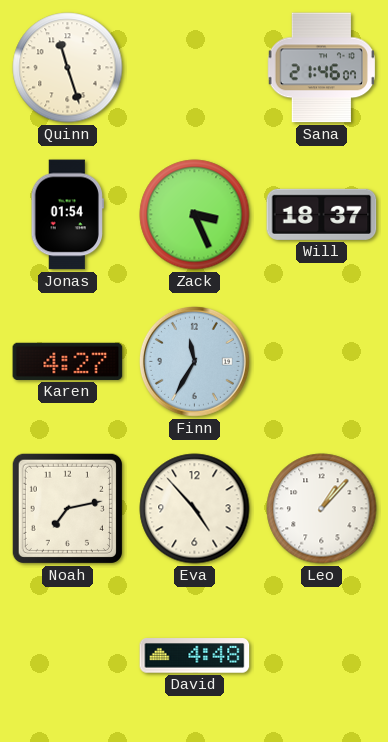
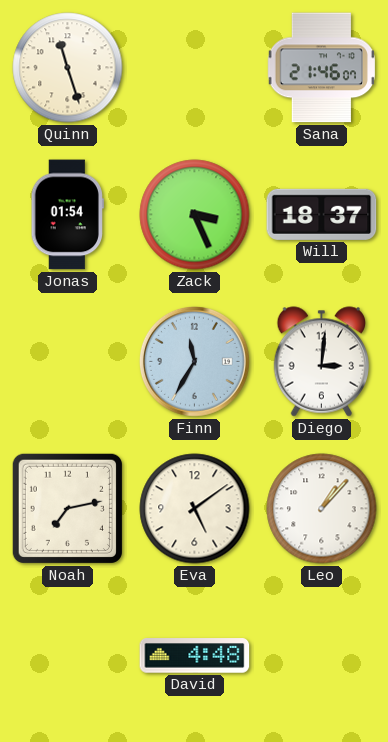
Karen: 4:27 -> none
Diego: none -> 3:01
Eva: 4:53 -> 5:09
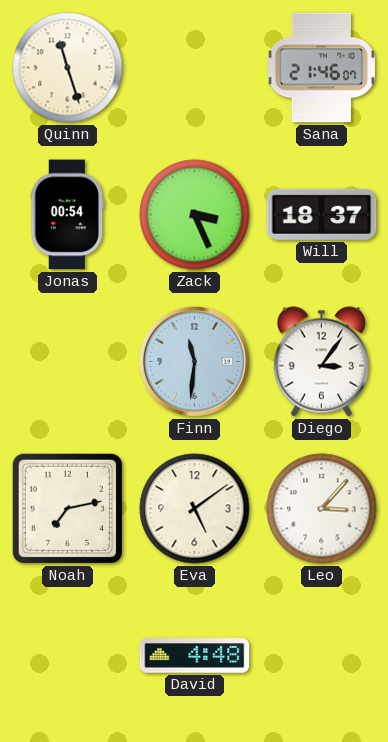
Jonas: 01:54 -> 00:54
Finn: 11:35 -> 11:31
Diego: 3:01 -> 3:06
Leo: 1:07 -> 3:07
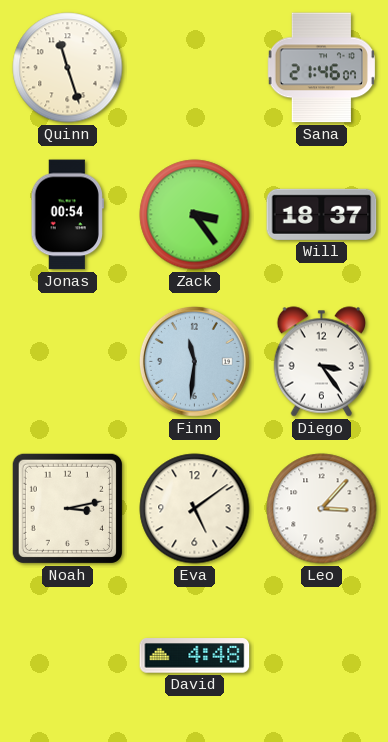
Zack: 3:26 -> 3:24
Diego: 3:06 -> 3:24
Noah: 7:13 -> 3:13
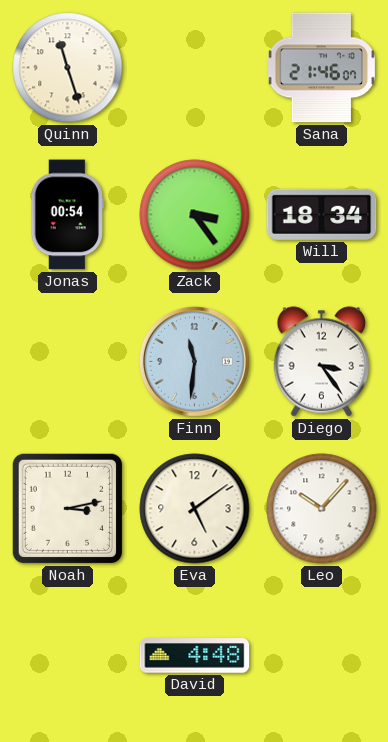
Will: 18:37 -> 18:34
Leo: 3:07 -> 10:07
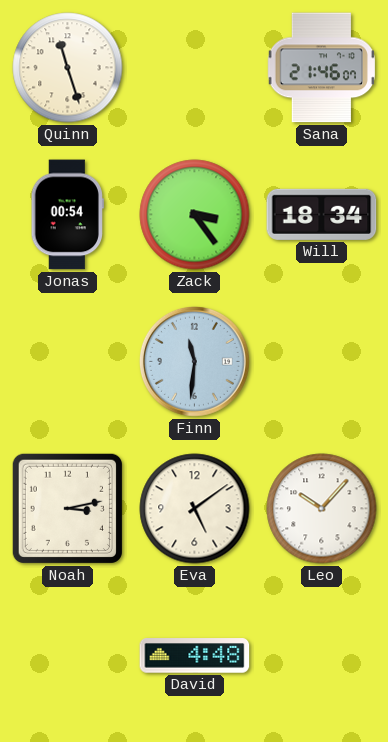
Diego: 3:24 -> none
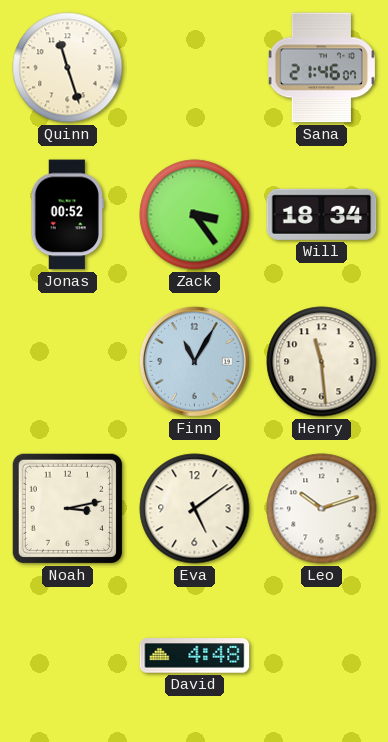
Jonas: 00:54 -> 00:52
Finn: 11:31 -> 11:05
Henry: none -> 11:29
Leo: 10:07 -> 10:12
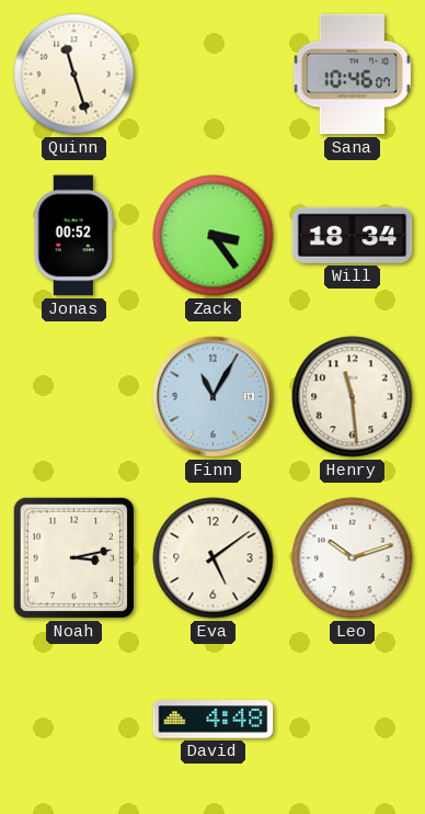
Sana: 21:46 -> 10:46
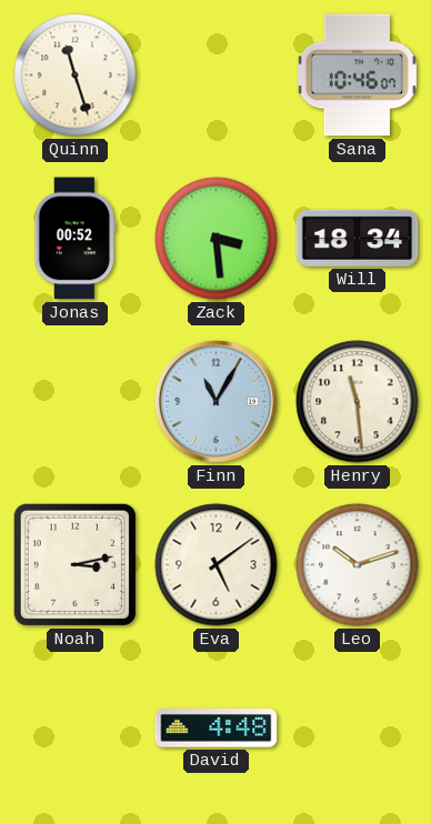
Zack: 3:24 -> 3:29
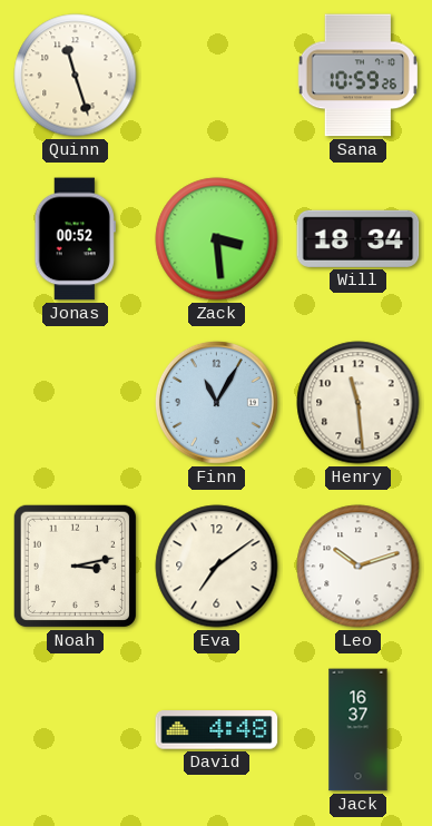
Sana: 10:46 -> 10:59
Eva: 5:09 -> 7:09
Jack: none -> 16:37
